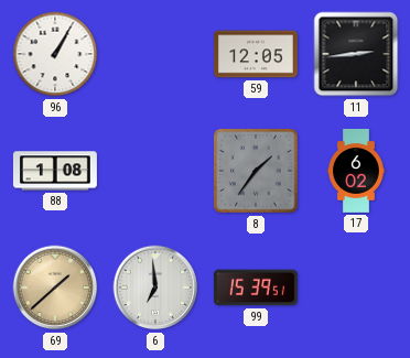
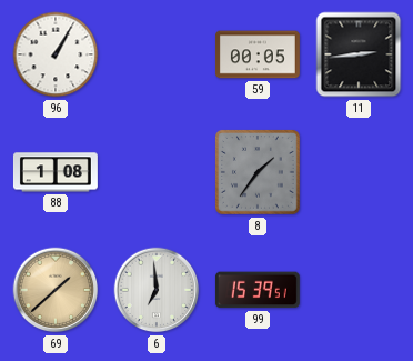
59: 12:05 -> 00:05
17: 6:02 -> none
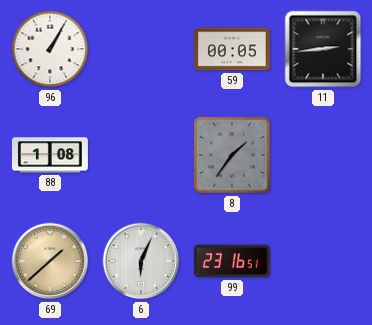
6: 6:59 -> 6:04
99: 15:39 -> 23:16
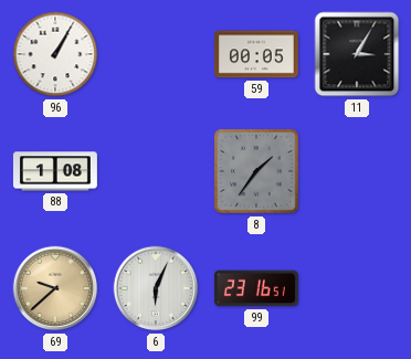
11: 2:44 -> 3:05
69: 1:38 -> 9:38
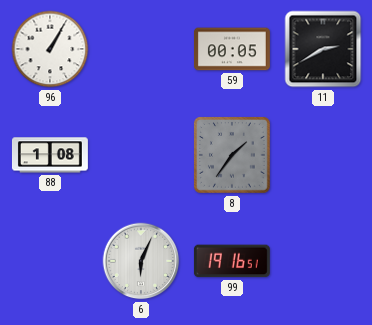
11: 3:05 -> 2:40
69: 9:38 -> none
99: 23:16 -> 19:16
